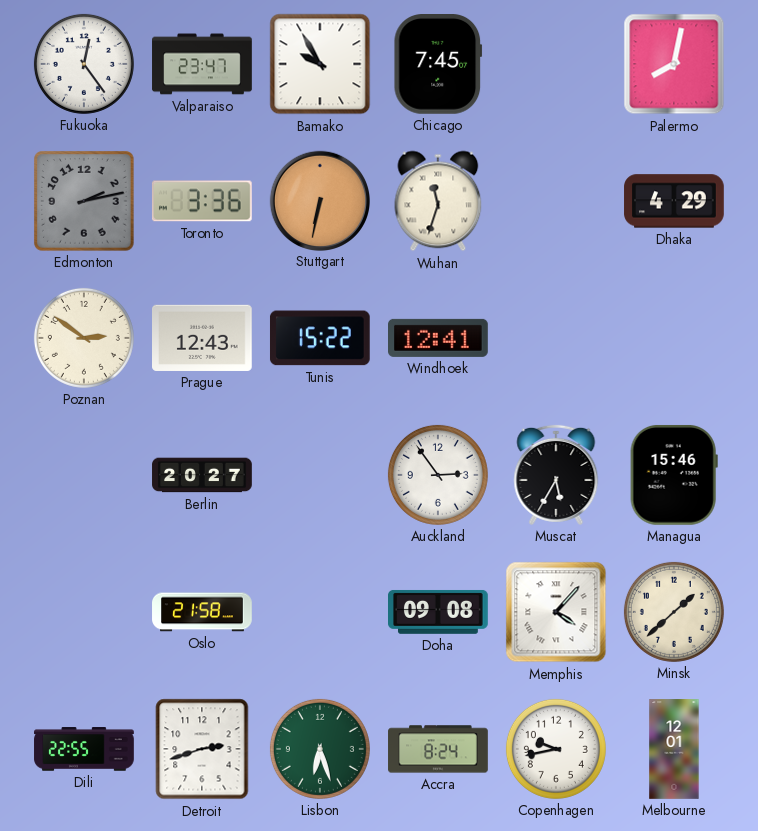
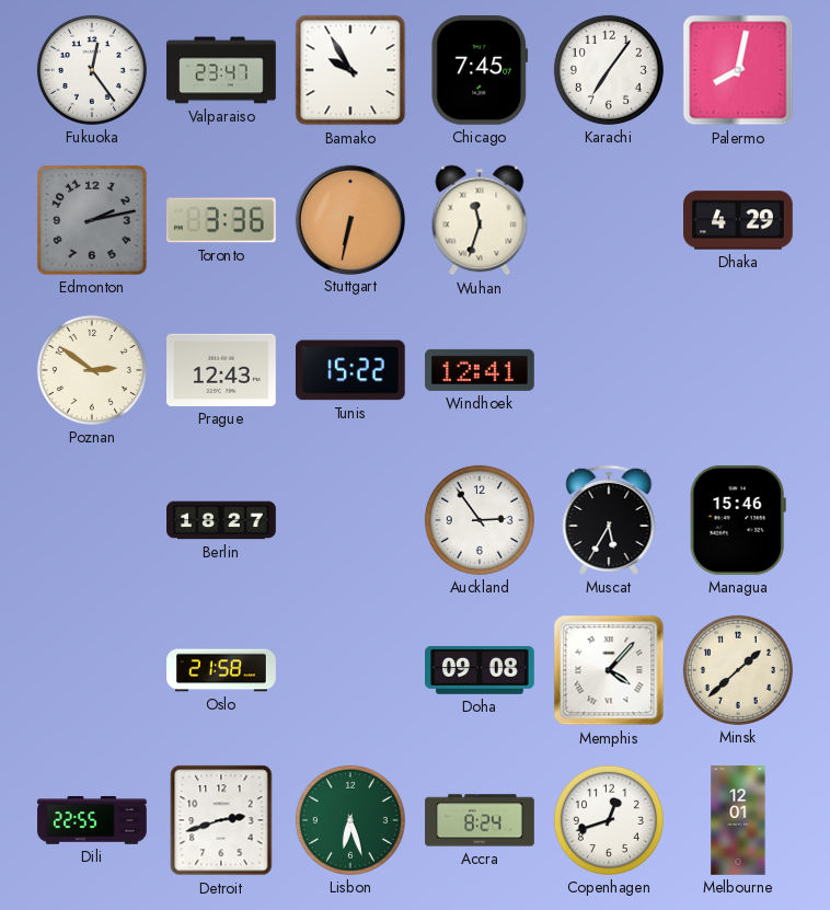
Karachi: none -> 7:06
Berlin: 20:27 -> 18:27
Copenhagen: 9:43 -> 12:42
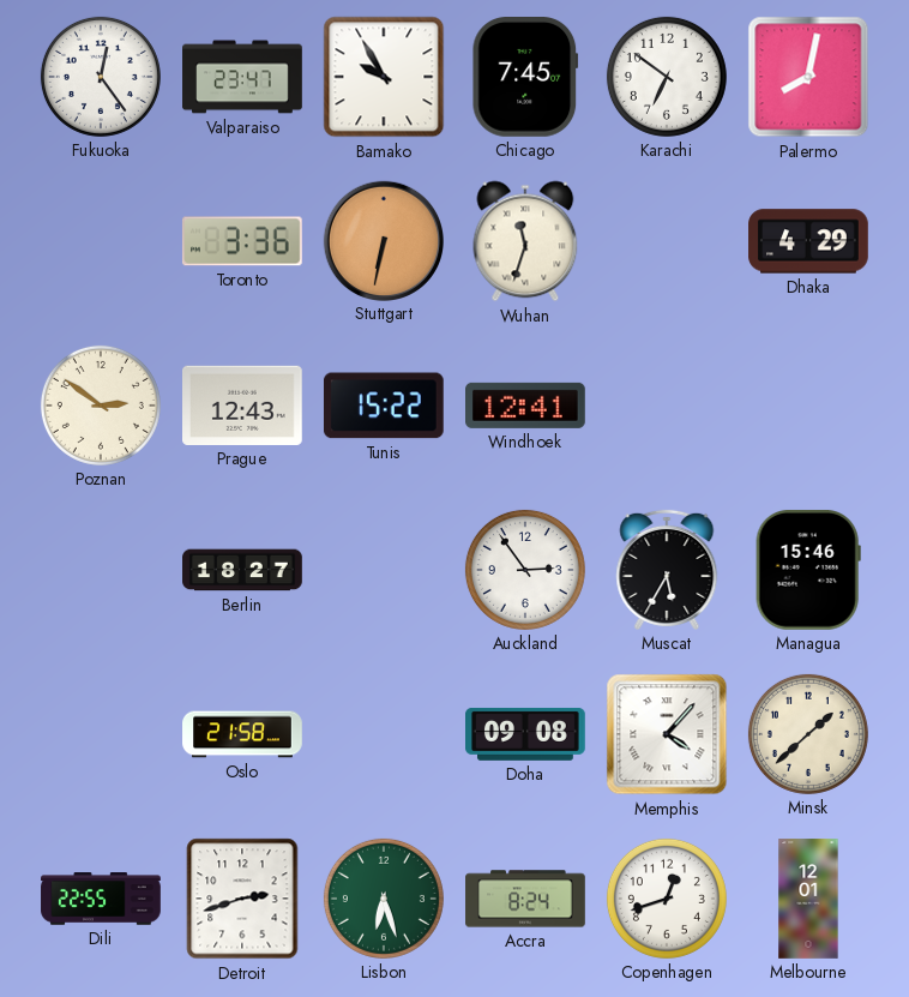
Karachi: 7:06 -> 6:51
Edmonton: 2:13 -> none
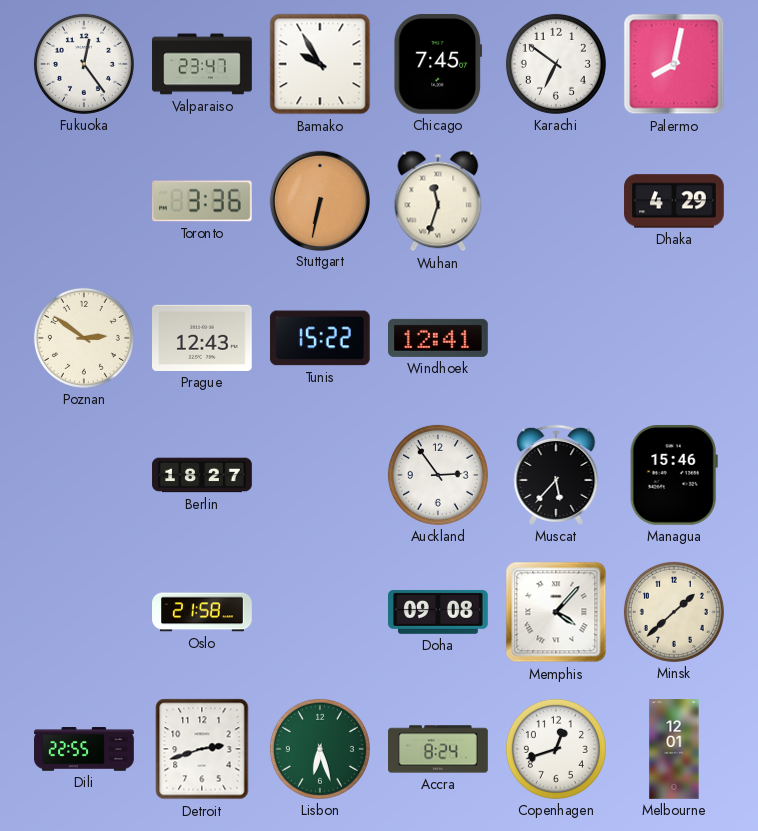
Muscat: 5:35 -> 5:37
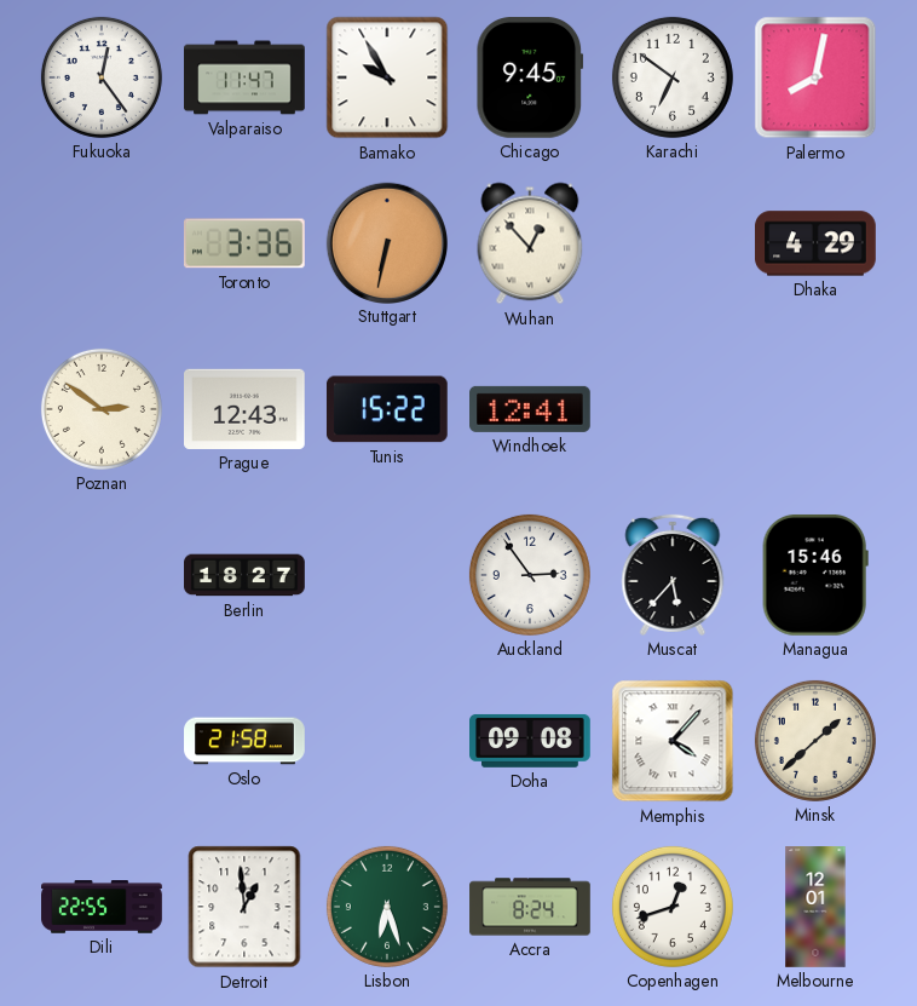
Valparaiso: 23:47 -> 11:47
Chicago: 7:45 -> 9:45
Wuhan: 11:33 -> 12:53
Detroit: 2:42 -> 12:59
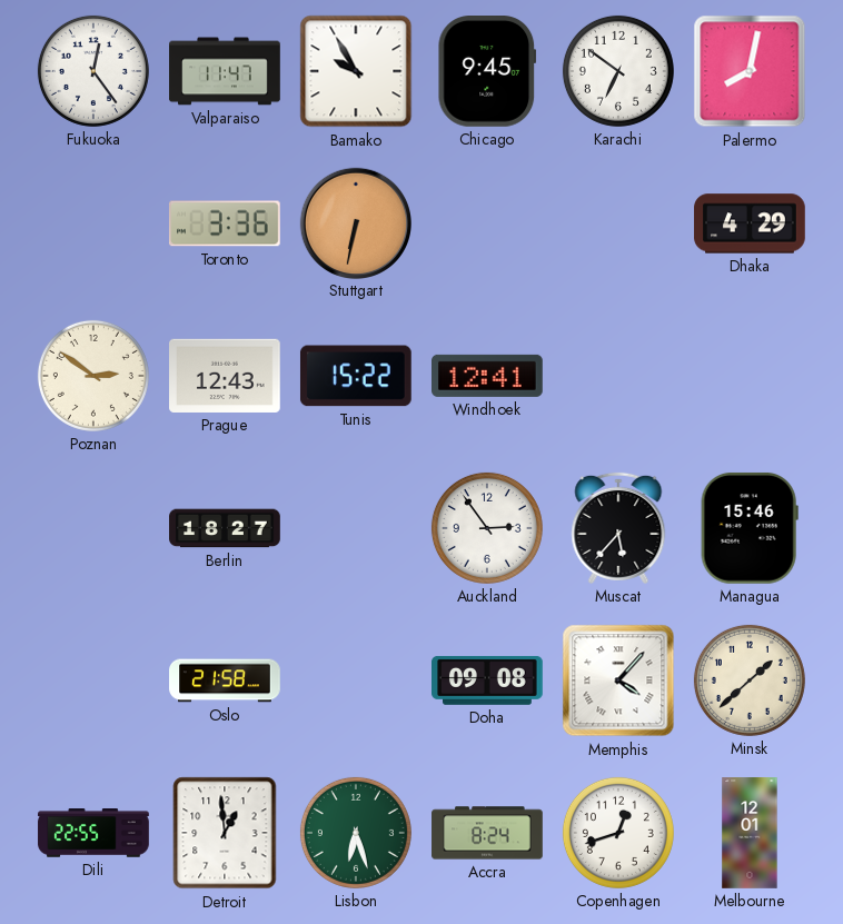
Wuhan: 12:53 -> none
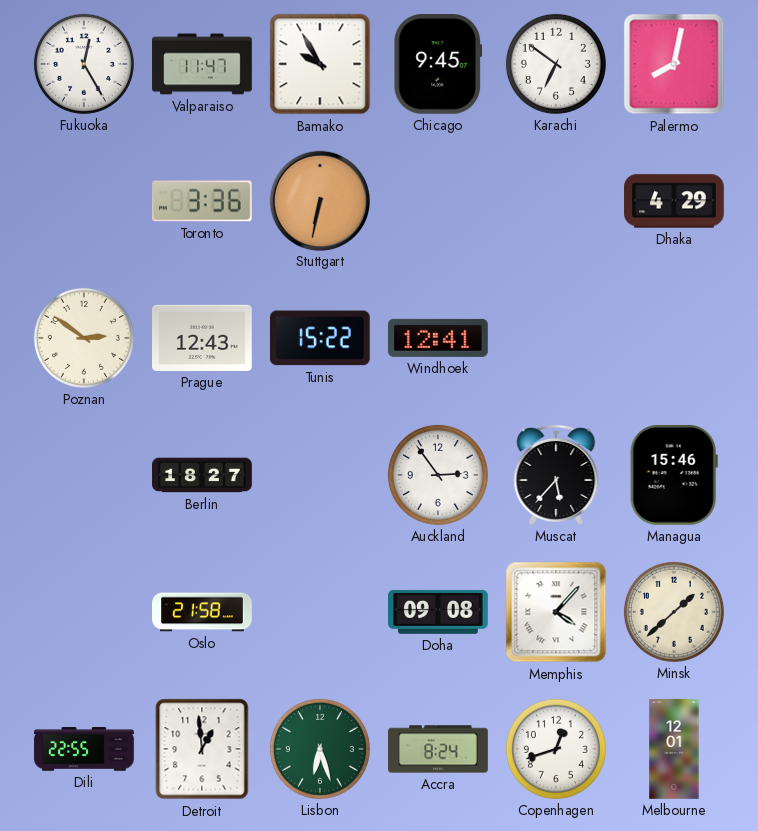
Fukuoka: 12:24 -> 12:25
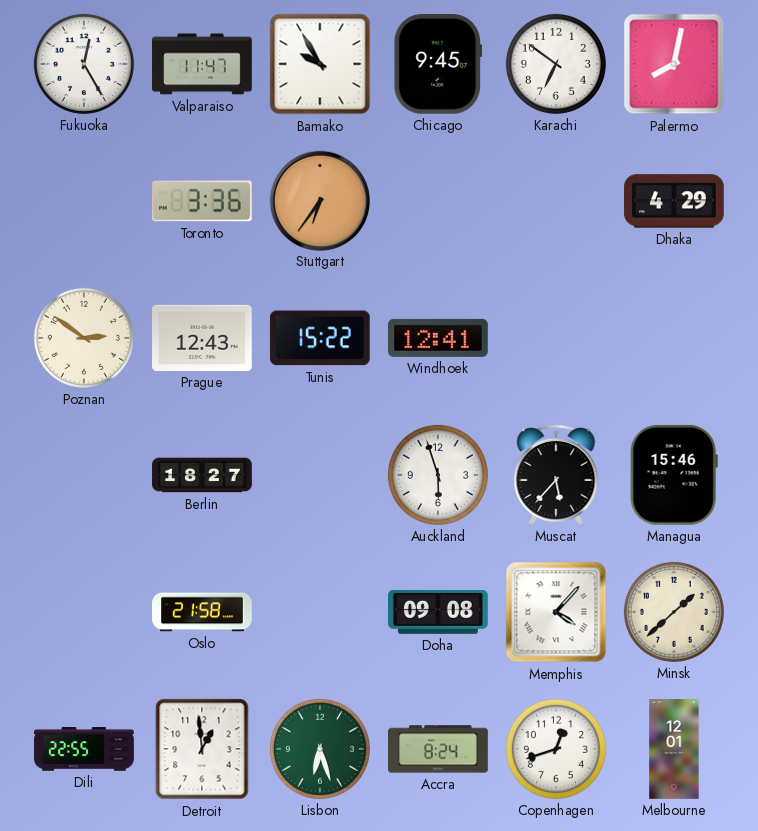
Stuttgart: 6:32 -> 6:36
Auckland: 2:54 -> 5:57
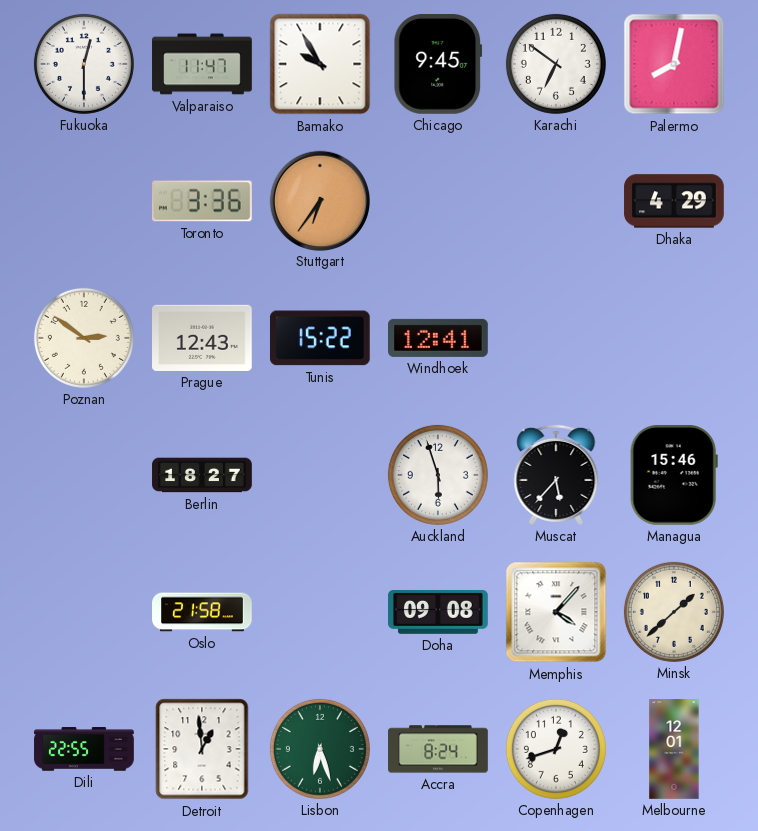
Fukuoka: 12:25 -> 12:30
